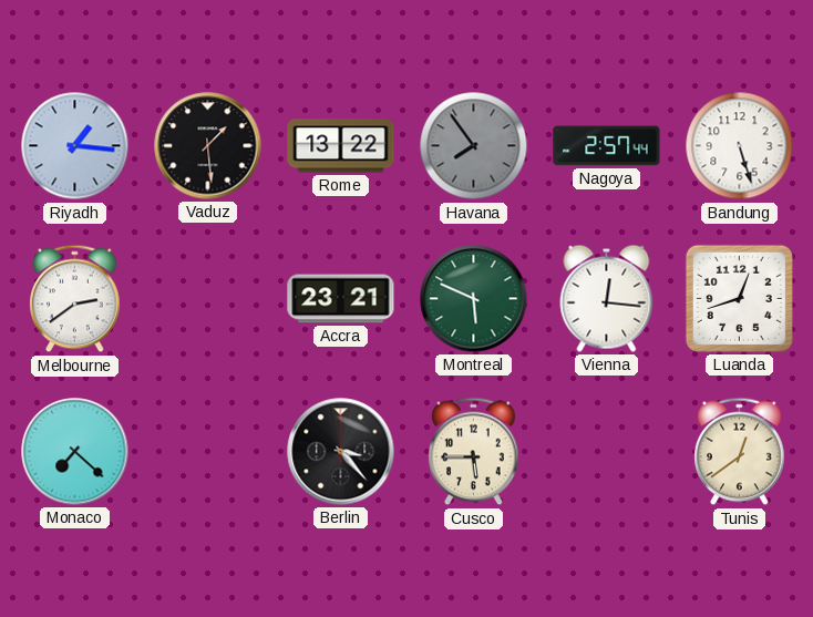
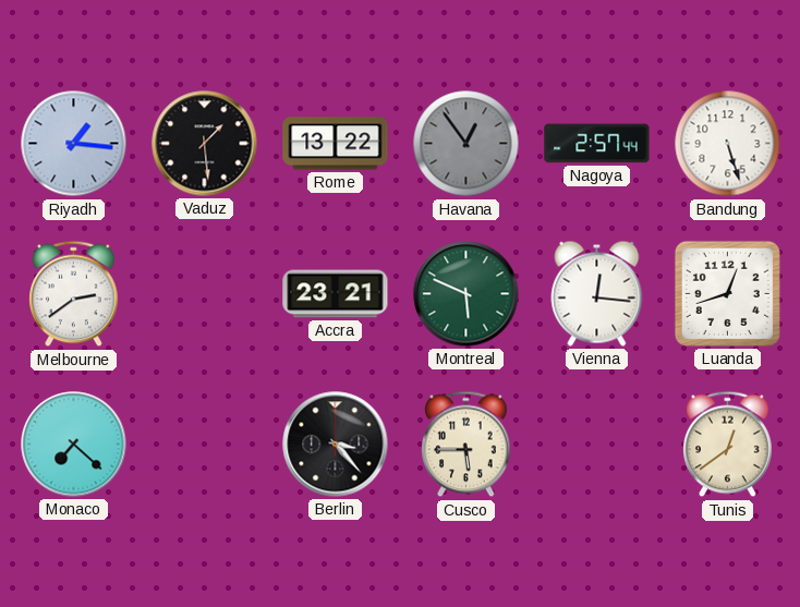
Havana: 7:54 -> 12:54
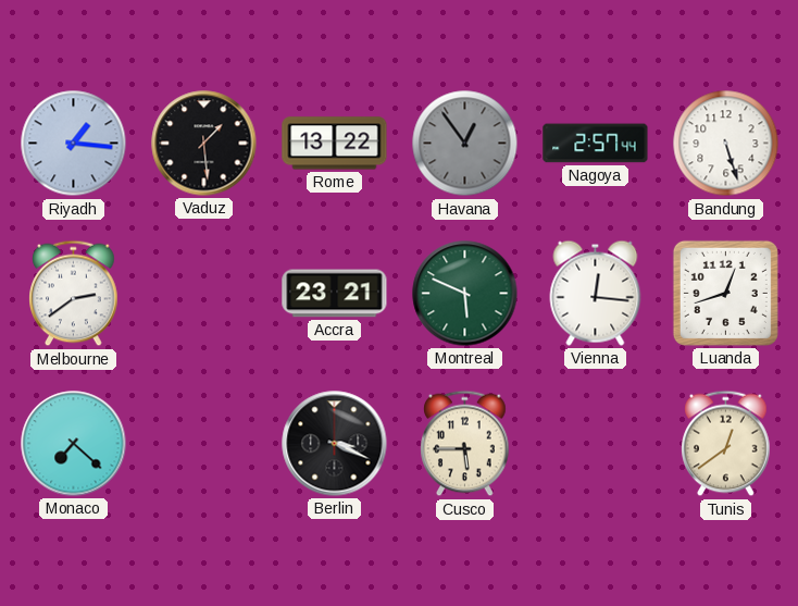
Berlin: 3:23 -> 3:19
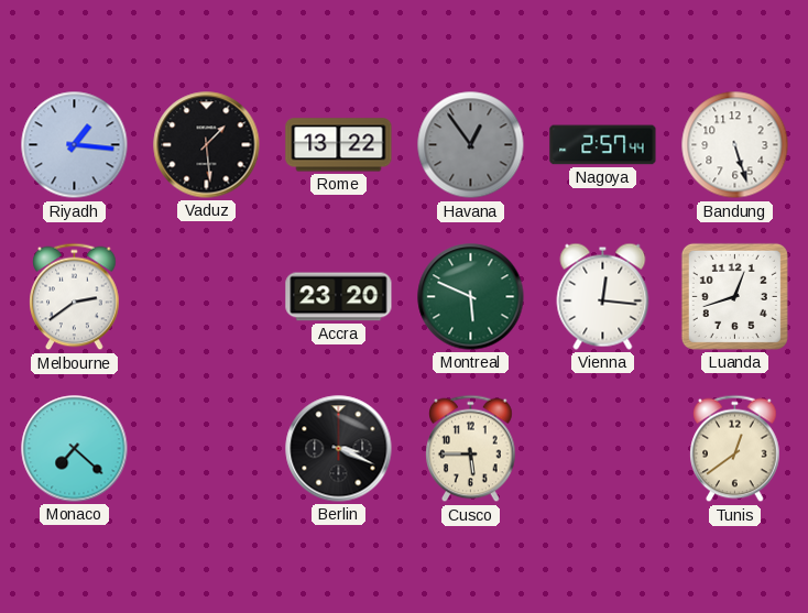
Accra: 23:21 -> 23:20
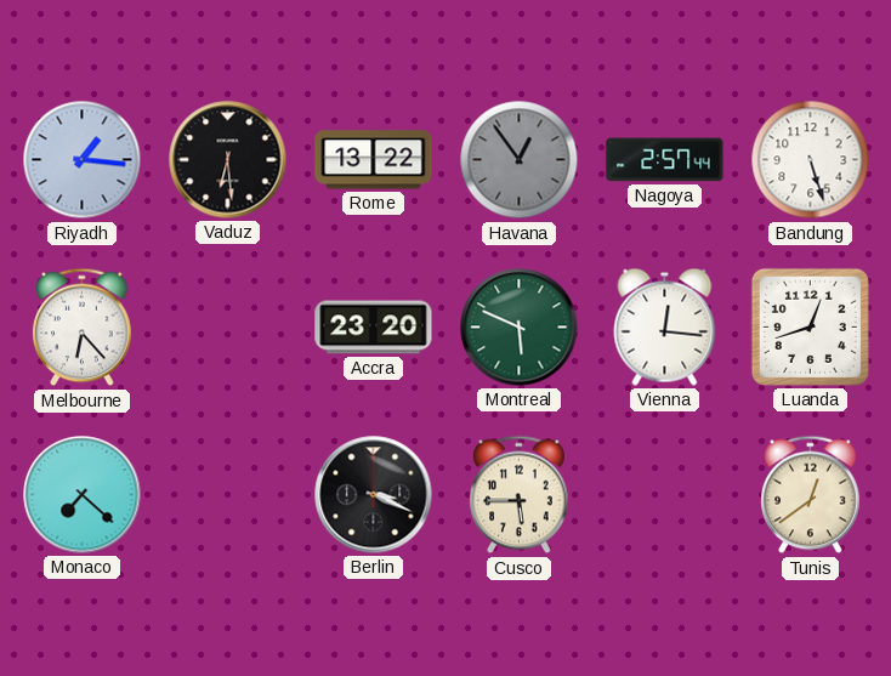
Vaduz: 1:29 -> 6:29
Melbourne: 2:39 -> 6:23
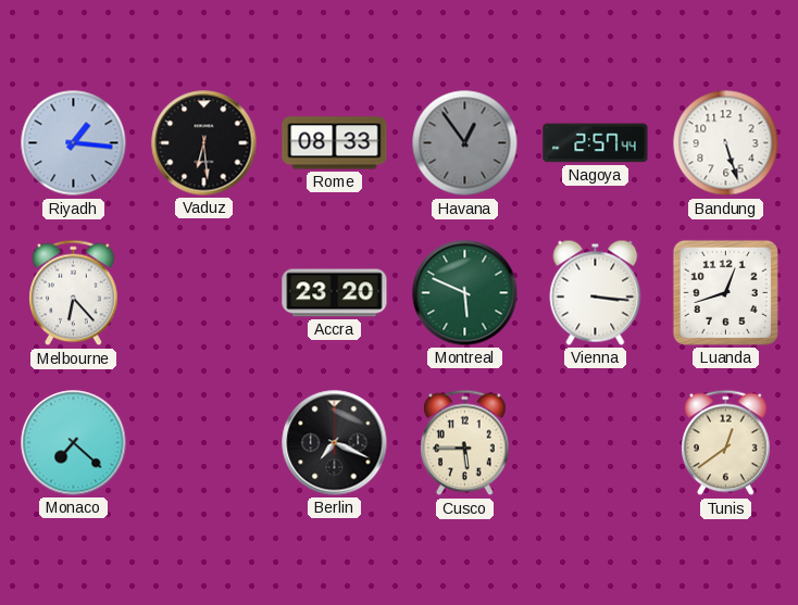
Rome: 13:22 -> 08:33
Vienna: 12:16 -> 3:16
Berlin: 3:19 -> 7:19
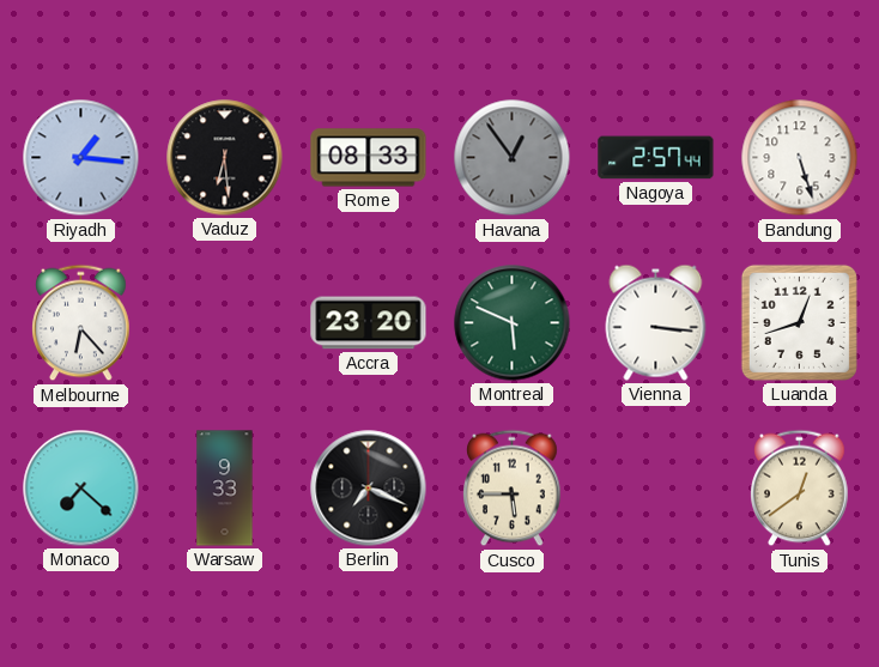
Warsaw: none -> 9:33
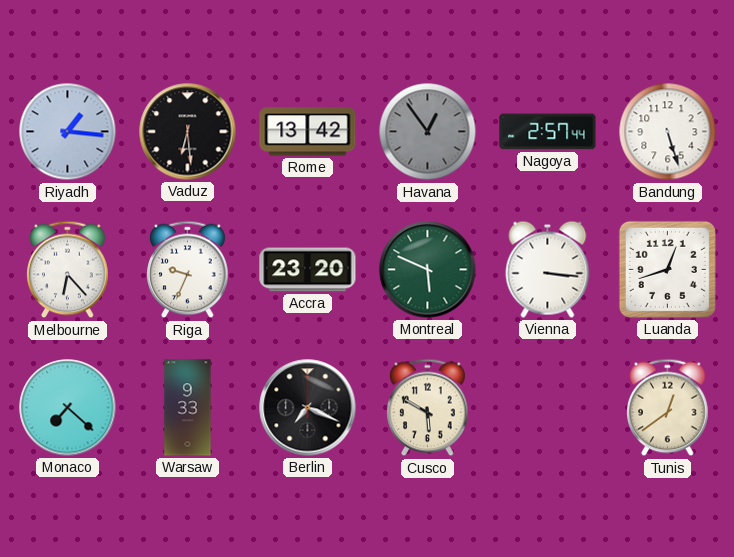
Rome: 08:33 -> 13:42
Riga: none -> 9:34
Cusco: 5:45 -> 5:50
